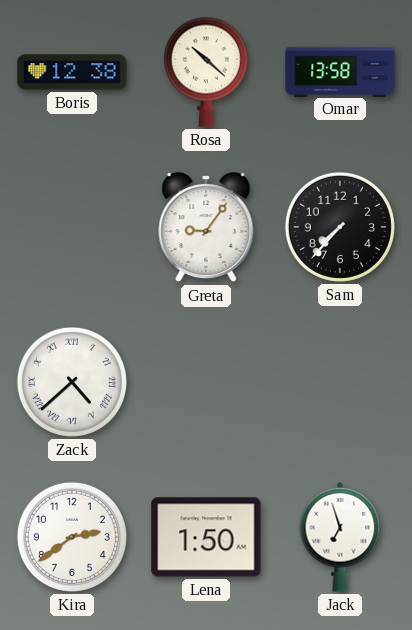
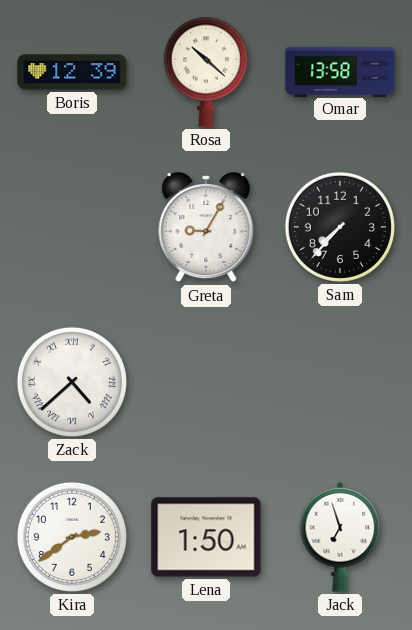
Boris: 12:38 -> 12:39
Greta: 9:06 -> 9:05
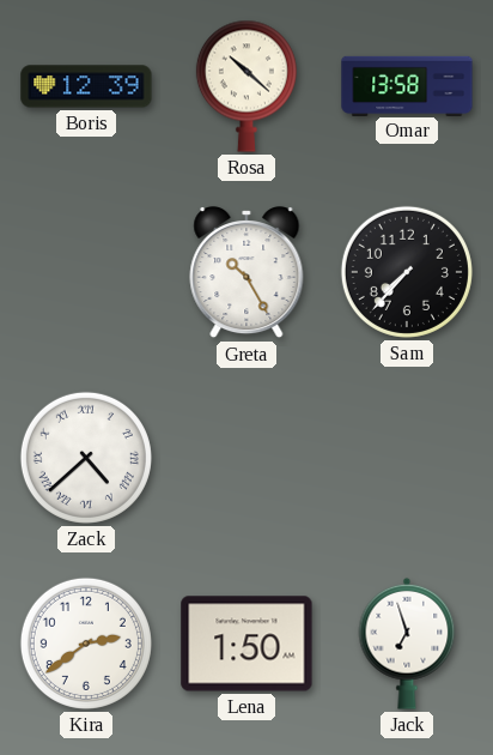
Greta: 9:05 -> 10:25
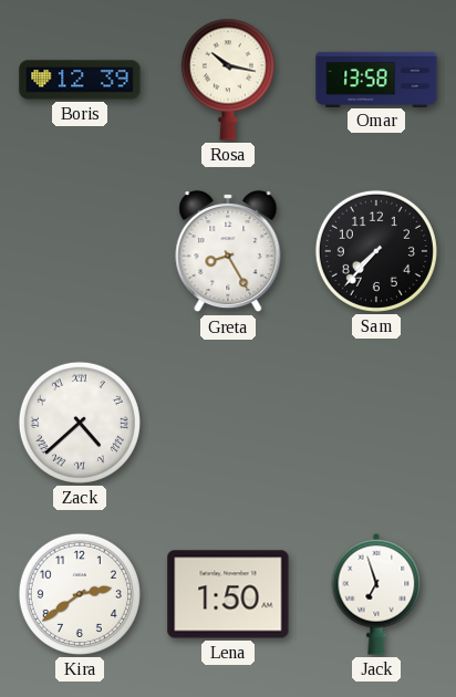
Rosa: 10:22 -> 10:17
Greta: 10:25 -> 8:25
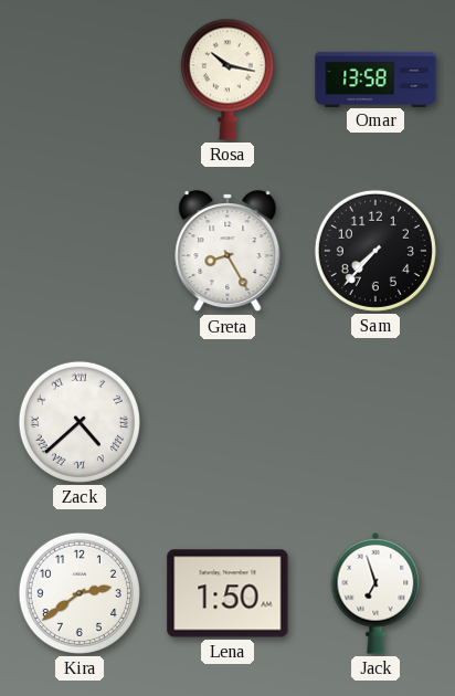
Boris: 12:39 -> none
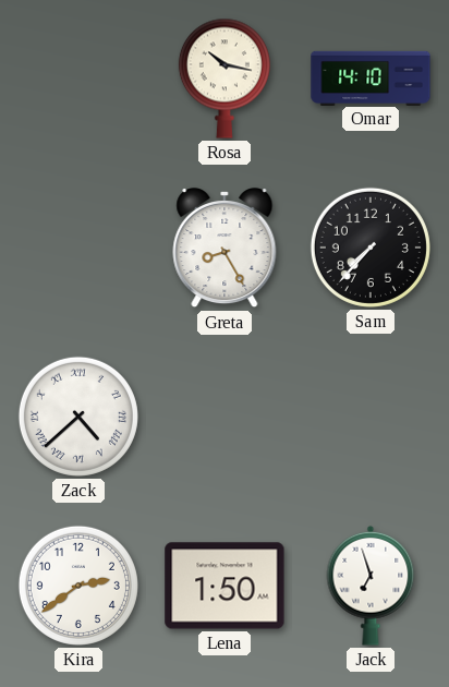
Omar: 13:58 -> 14:10
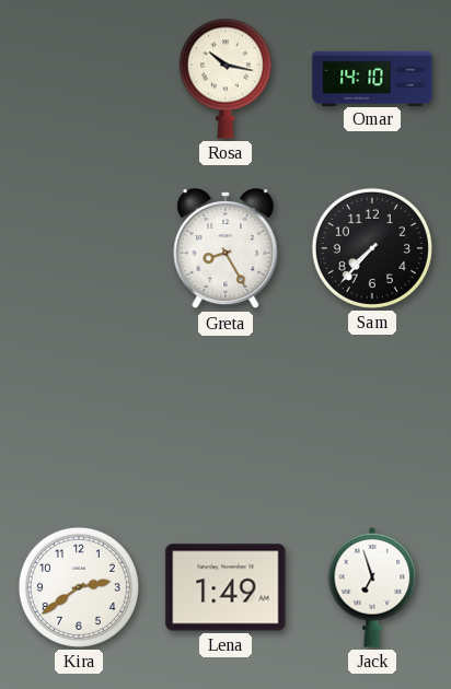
Zack: 4:38 -> none
Lena: 1:50 -> 1:49
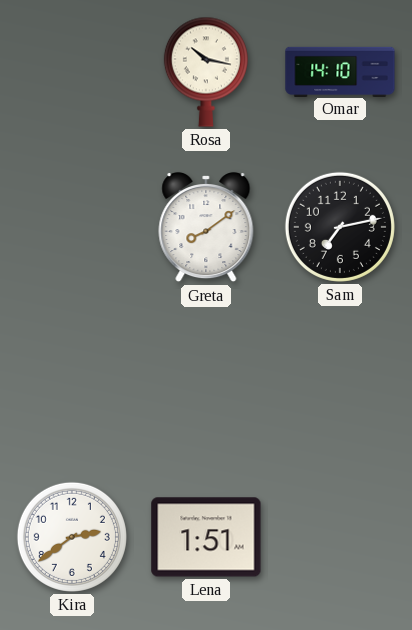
Greta: 8:25 -> 8:09
Sam: 7:37 -> 7:13
Lena: 1:49 -> 1:51
Jack: 6:57 -> none
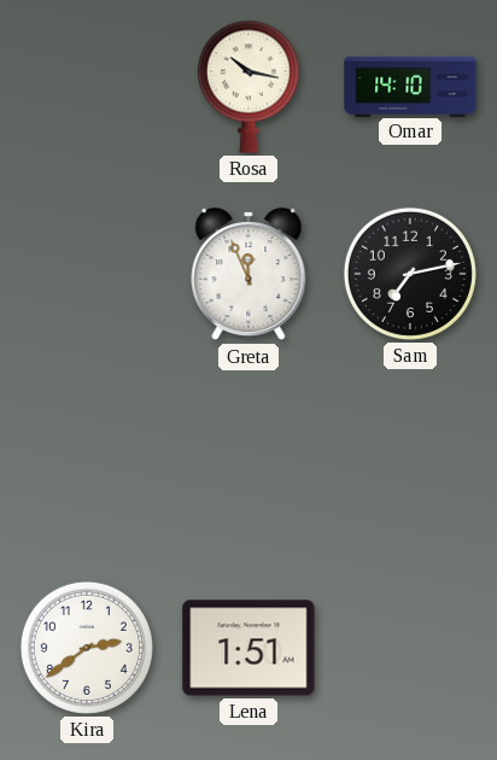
Greta: 8:09 -> 11:56
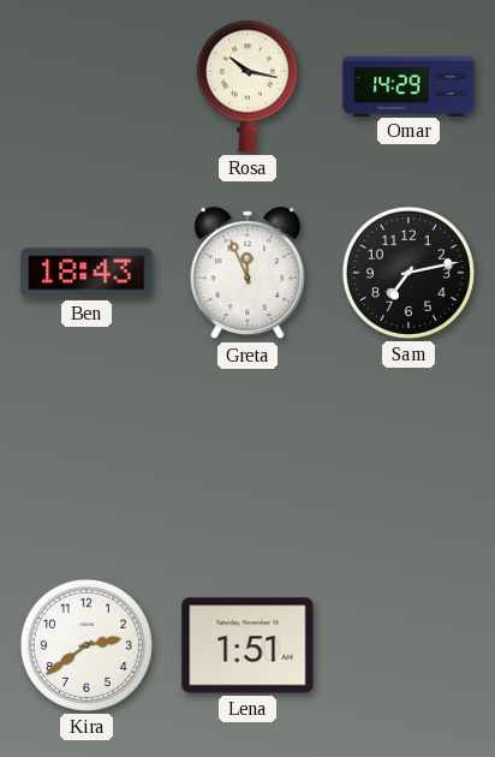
Omar: 14:10 -> 14:29
Ben: none -> 18:43
